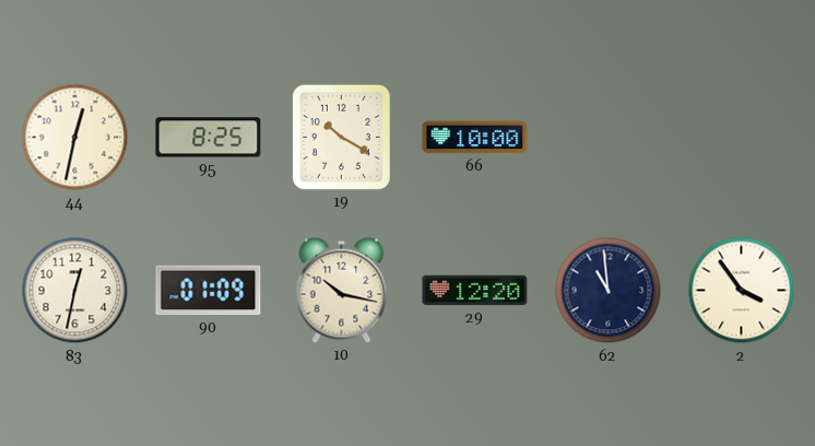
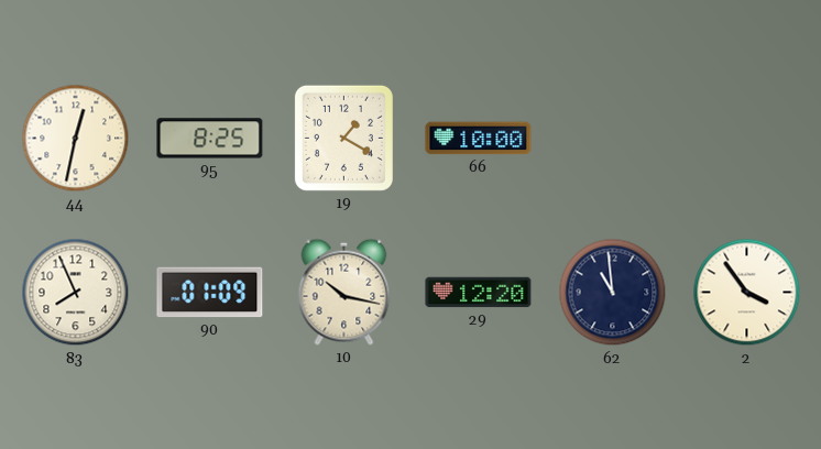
19: 10:20 -> 1:20
83: 12:32 -> 7:56
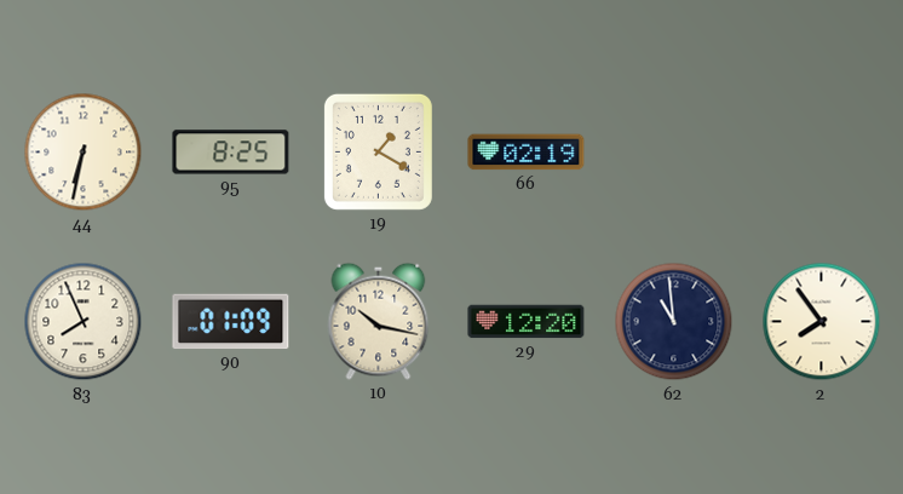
44: 12:32 -> 6:32
66: 10:00 -> 02:19
2: 3:54 -> 7:54
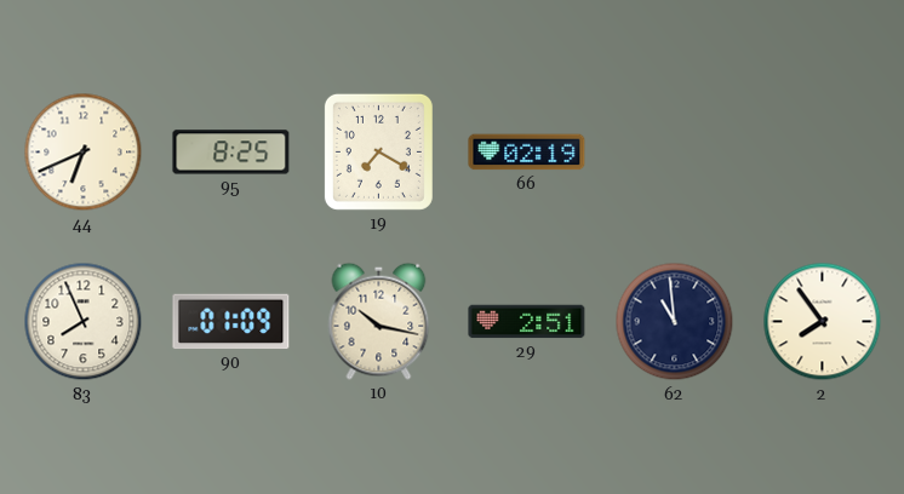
44: 6:32 -> 6:41
19: 1:20 -> 7:20
29: 12:20 -> 2:51
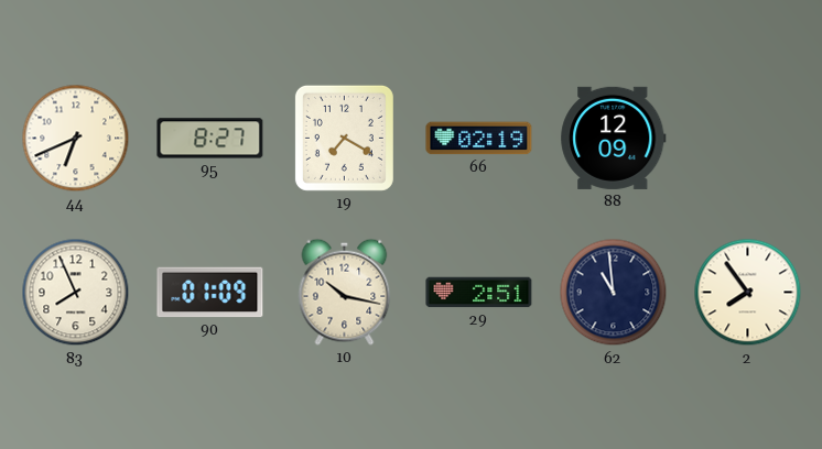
95: 8:25 -> 8:27
88: none -> 12:09
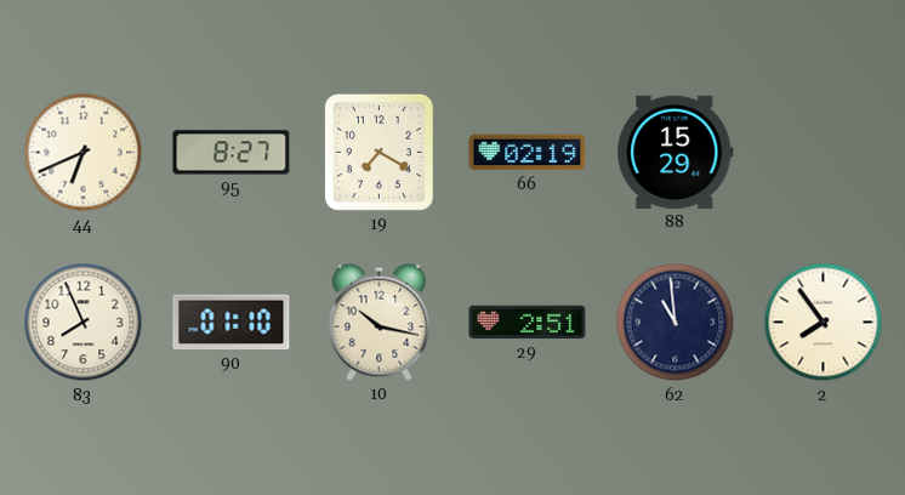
88: 12:09 -> 15:29
90: 01:09 -> 01:10
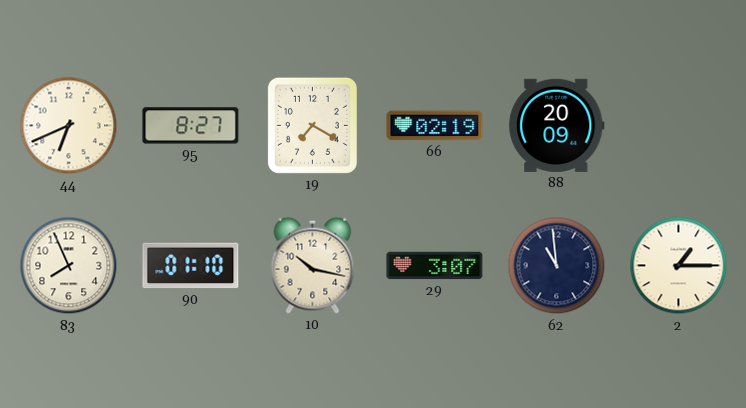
88: 15:29 -> 20:09
29: 2:51 -> 3:07
2: 7:54 -> 1:15
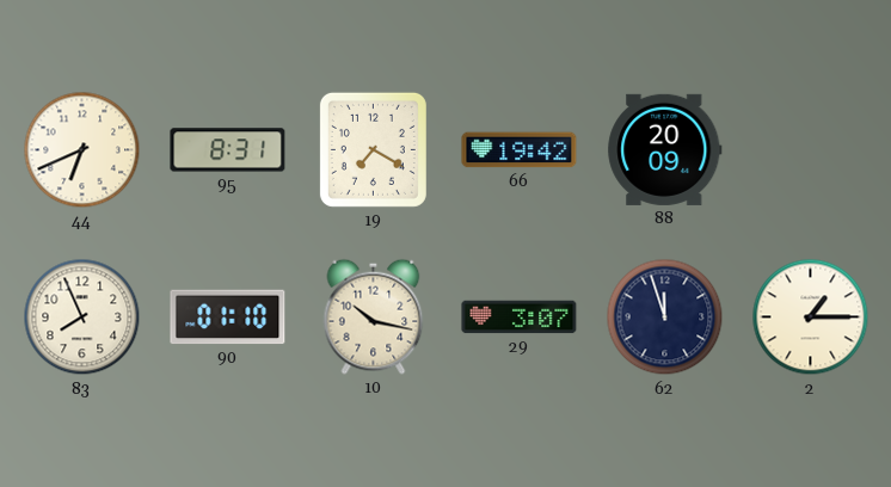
95: 8:27 -> 8:31
66: 02:19 -> 19:42
62: 10:59 -> 11:57
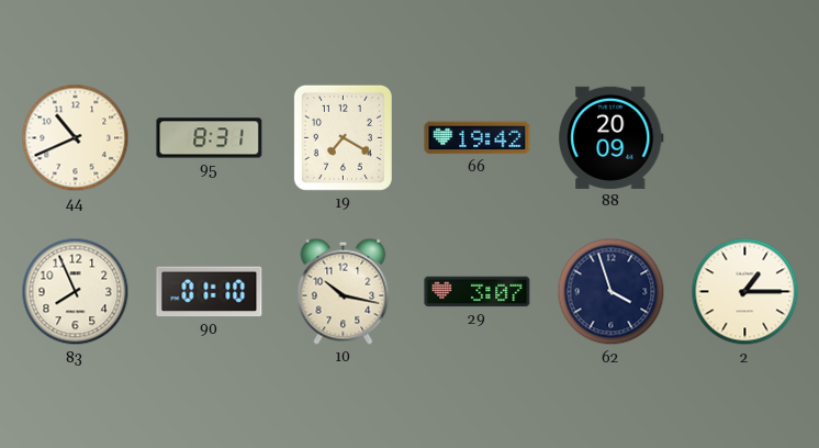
44: 6:41 -> 10:41
62: 11:57 -> 3:57
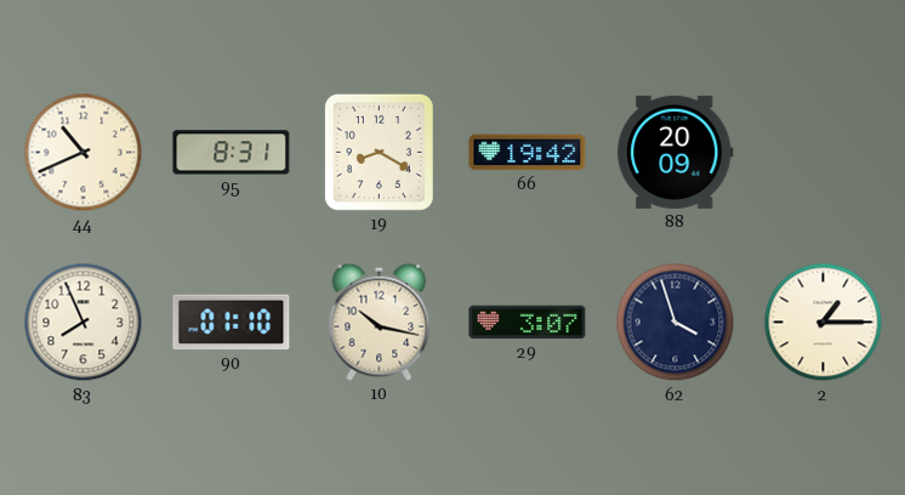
19: 7:20 -> 8:20
